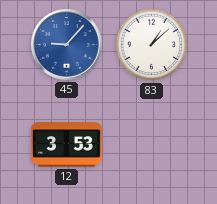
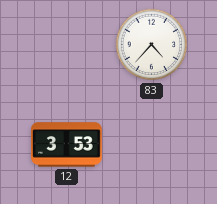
45: 9:07 -> none
83: 1:08 -> 4:37
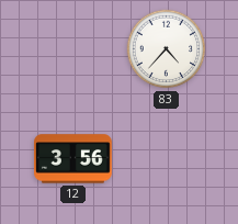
12: 3:53 -> 3:56
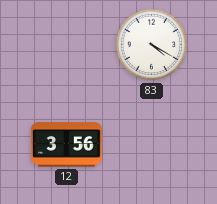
83: 4:37 -> 4:20
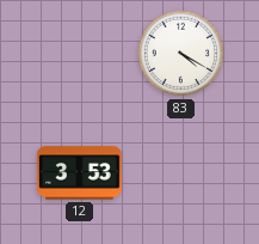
12: 3:56 -> 3:53
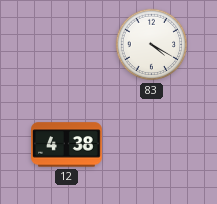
12: 3:53 -> 4:38
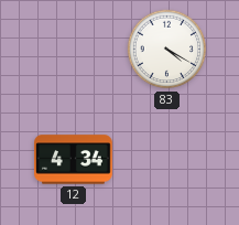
12: 4:38 -> 4:34
